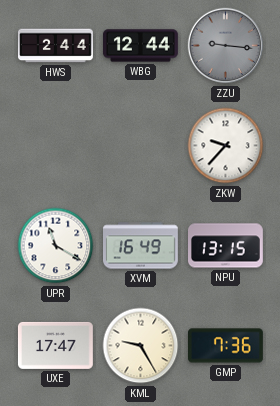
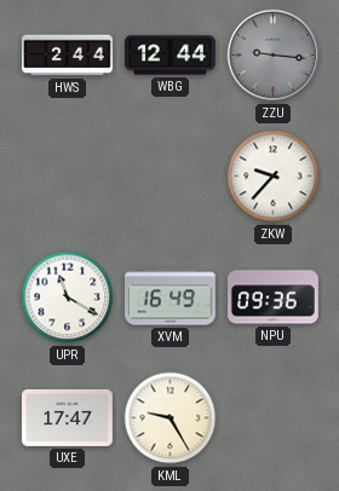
NPU: 13:15 -> 09:36
GMP: 7:36 -> none
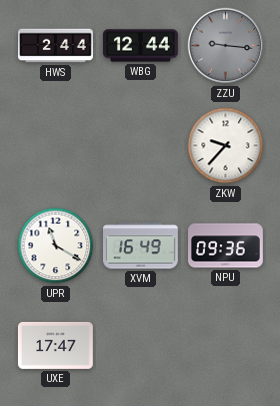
KML: 9:25 -> none
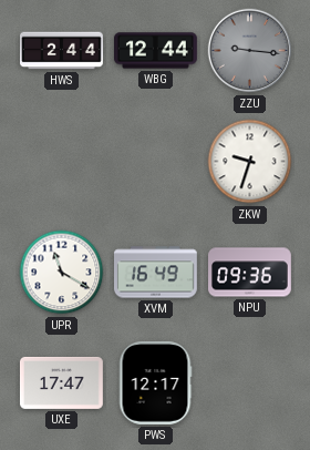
ZKW: 9:37 -> 9:33
PWS: none -> 12:17
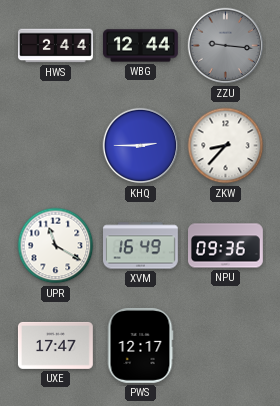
KHQ: none -> 2:45
ZKW: 9:33 -> 8:37
